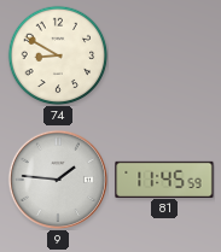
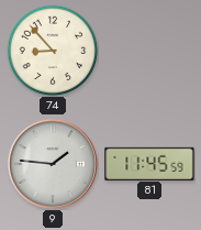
74: 8:50 -> 8:53
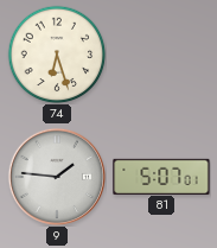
74: 8:53 -> 6:27
81: 11:45 -> 5:07
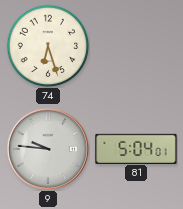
9: 1:46 -> 9:46
81: 5:07 -> 5:04
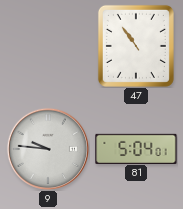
74: 6:27 -> none
47: none -> 10:54
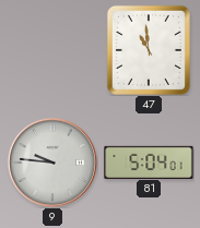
47: 10:54 -> 10:59
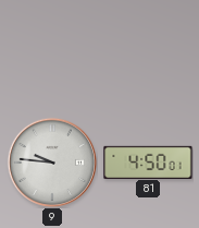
47: 10:59 -> none
81: 5:04 -> 4:50
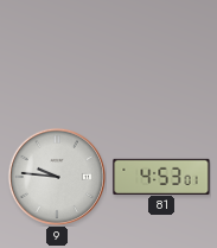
81: 4:50 -> 4:53
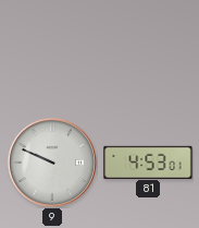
9: 9:46 -> 9:49
